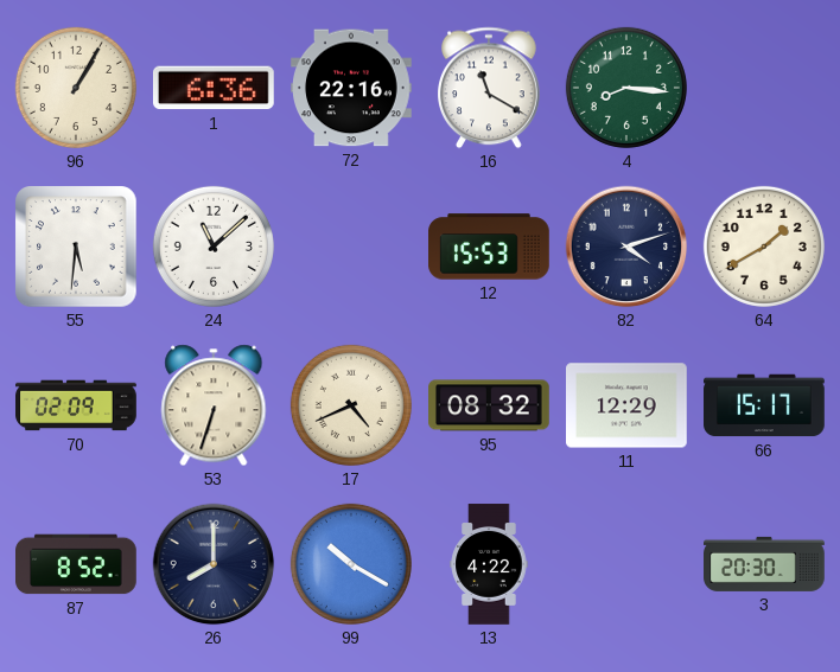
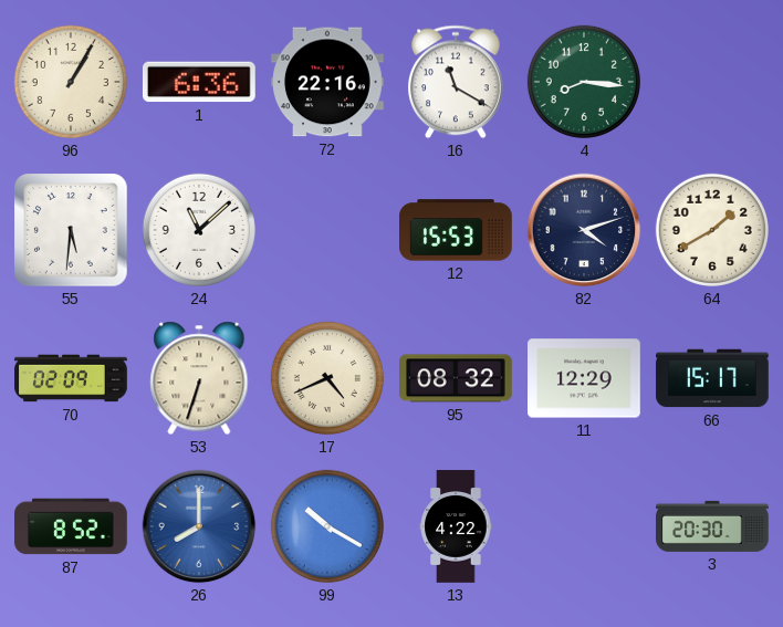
26 dial: navy -> blue
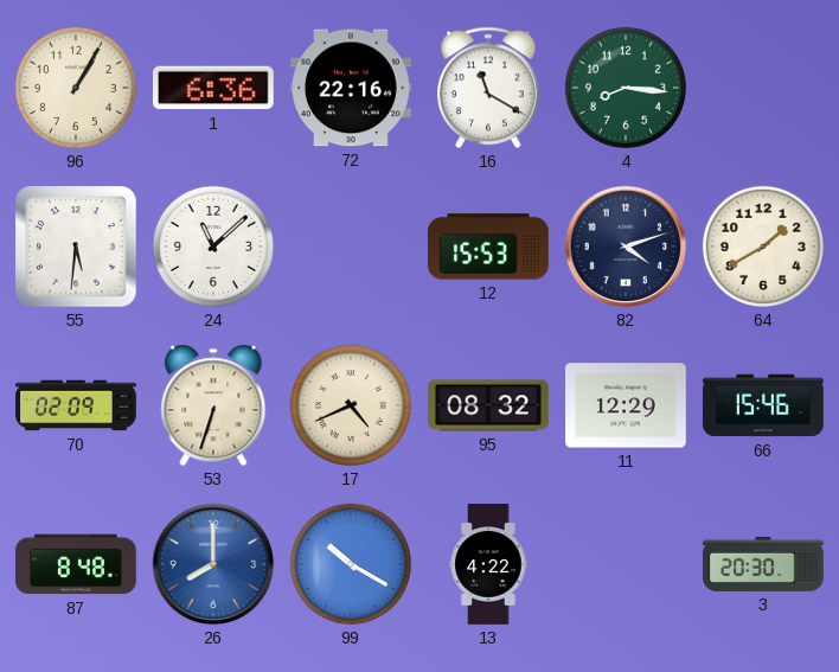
66: 15:17 -> 15:46
87: 8:52 -> 8:48
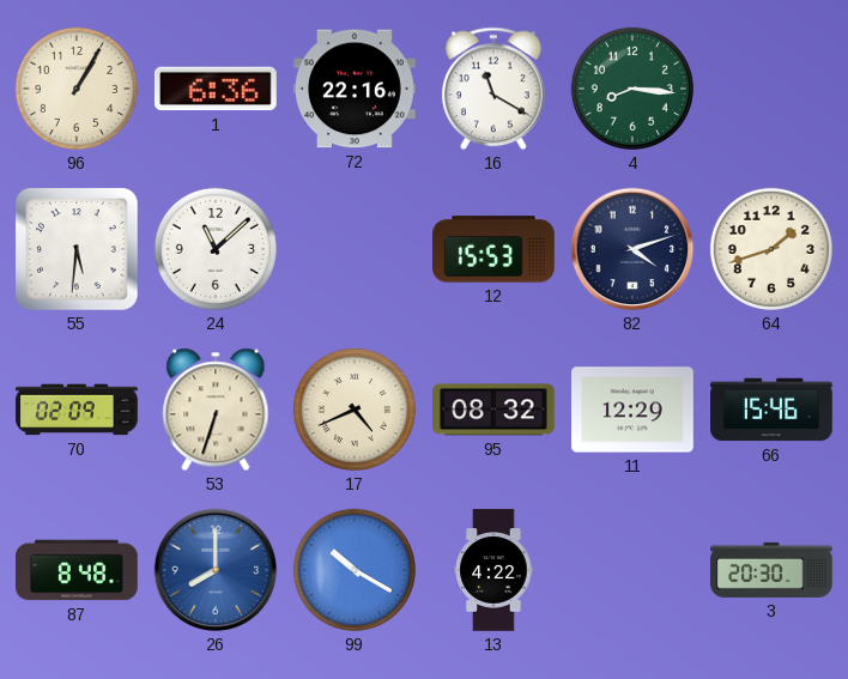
64: 1:40 -> 1:42
